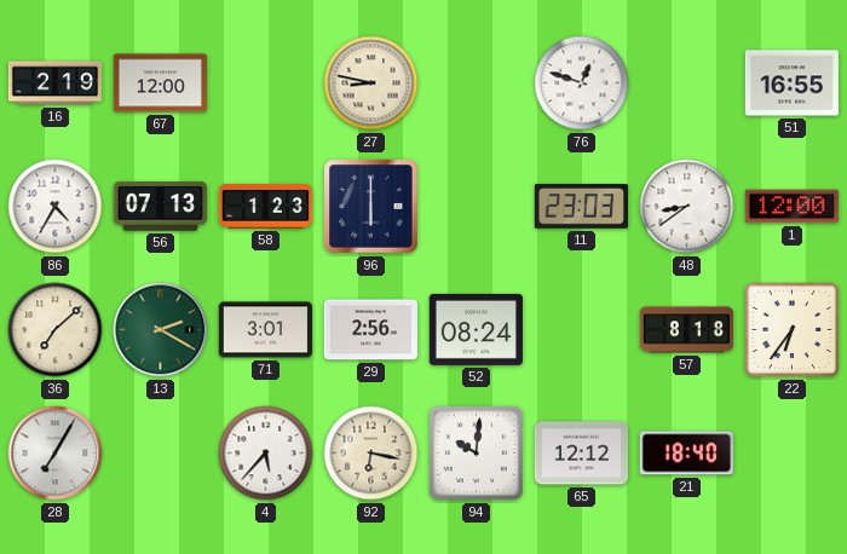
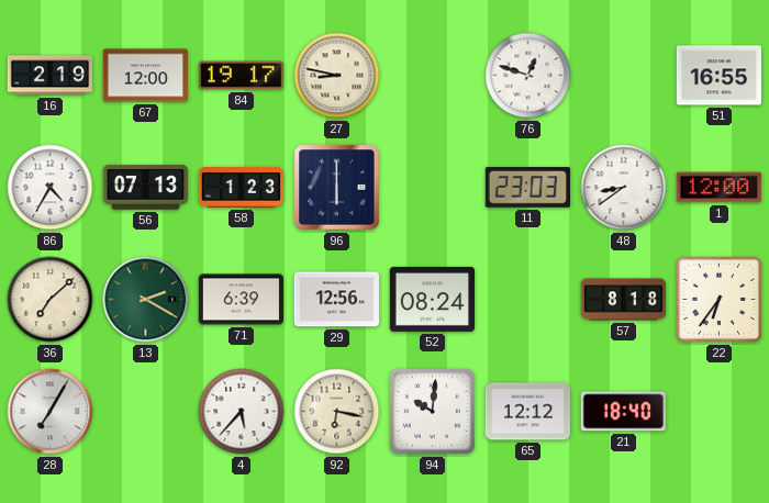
84: none -> 19:17
71: 3:01 -> 6:39
29: 2:56 -> 12:56
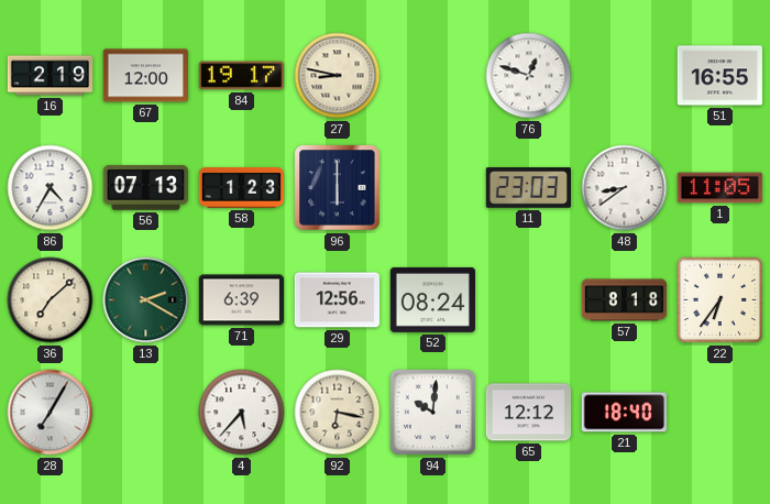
1: 12:00 -> 11:05
